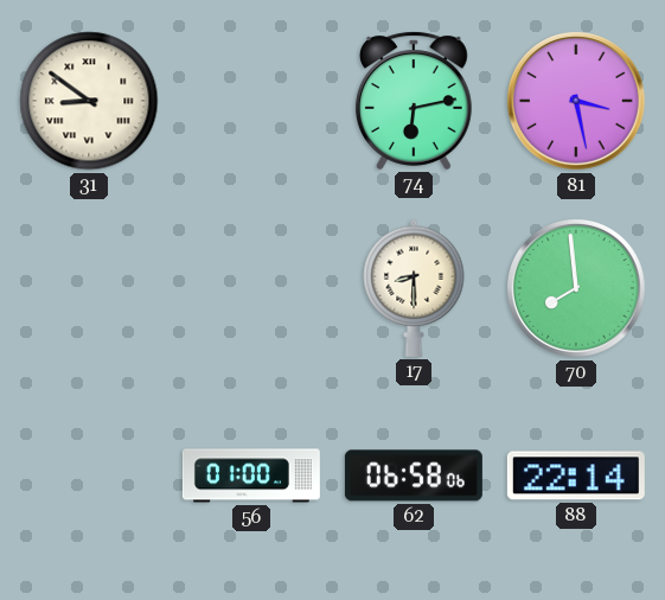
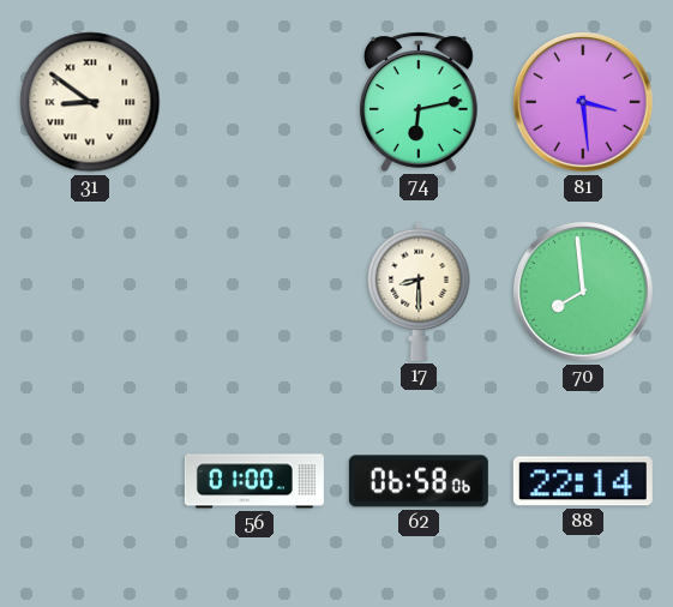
81: 3:28 -> 3:29
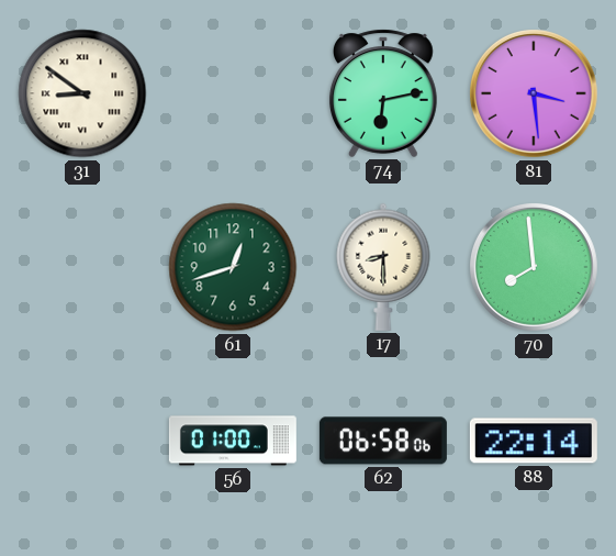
61: none -> 12:42
